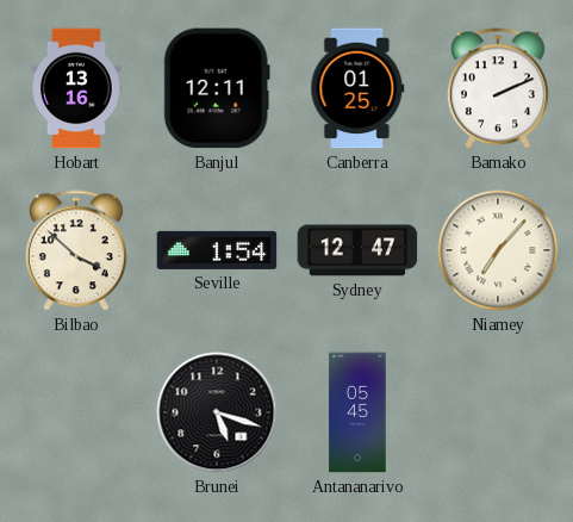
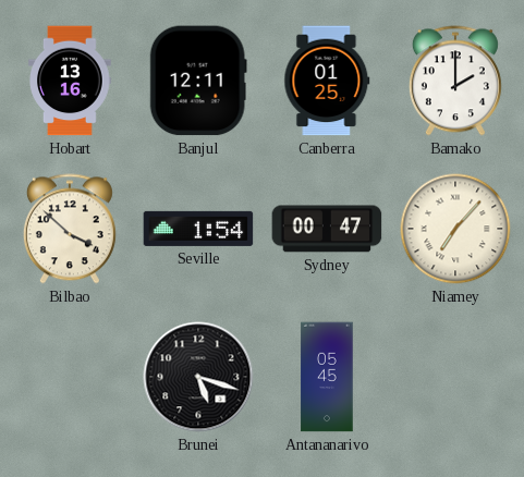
Bamako: 2:11 -> 2:00
Sydney: 12:47 -> 00:47
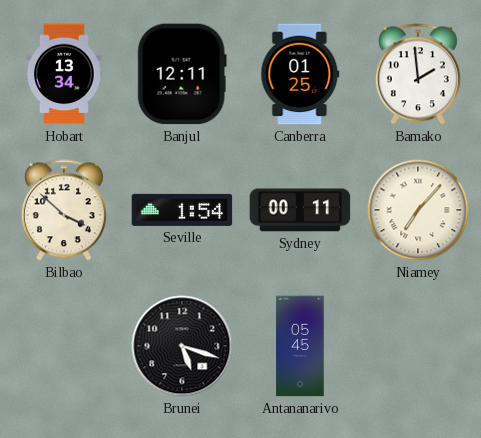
Hobart: 13:16 -> 13:34
Bamako: 2:00 -> 1:59
Sydney: 00:47 -> 00:11
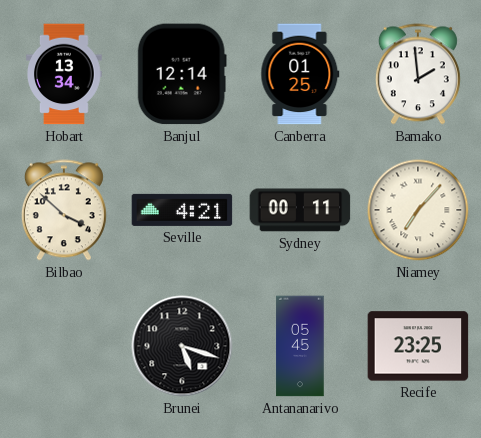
Banjul: 12:11 -> 12:14
Seville: 1:54 -> 4:21
Recife: none -> 23:25
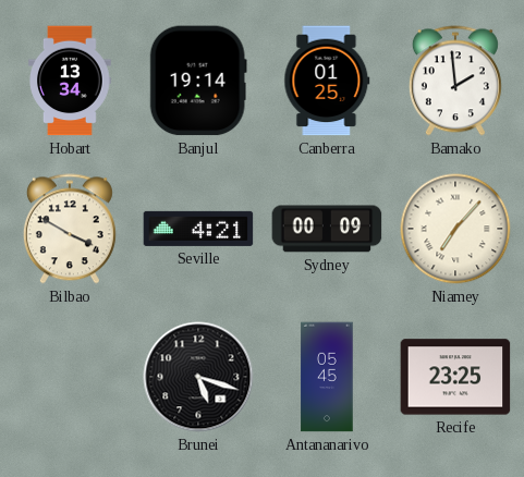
Banjul: 12:14 -> 19:14
Bilbao: 3:52 -> 3:50
Sydney: 00:11 -> 00:09
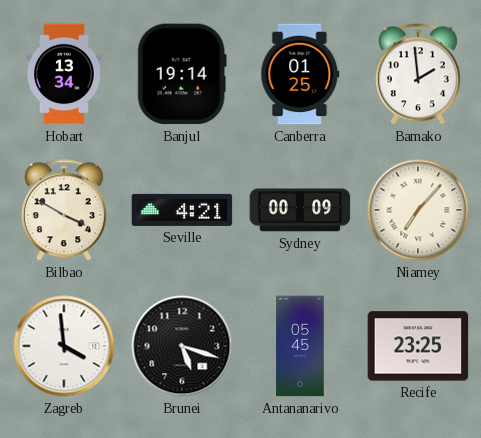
Zagreb: none -> 3:59
